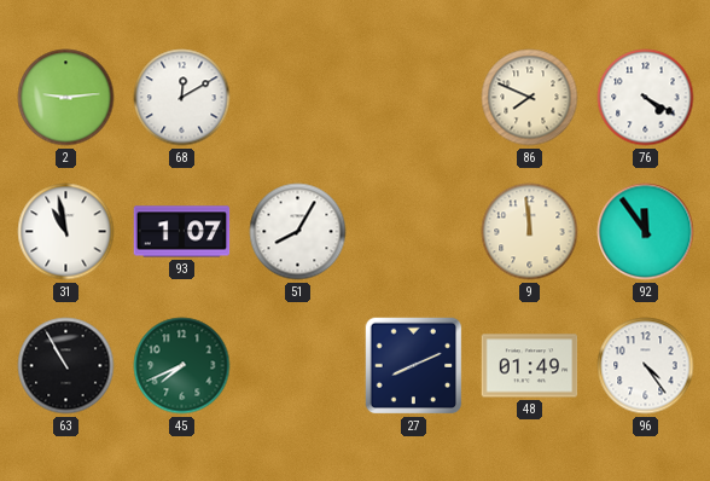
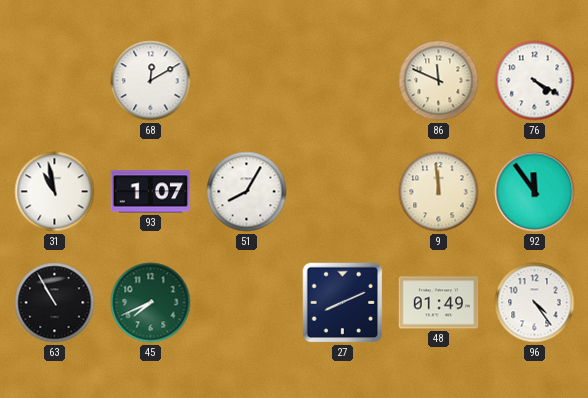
2: 9:14 -> none
86: 7:49 -> 11:49
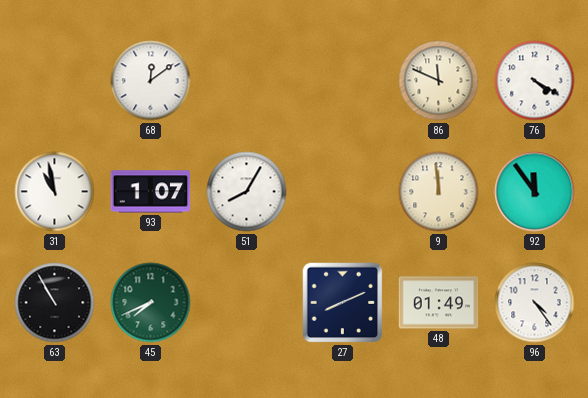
68: 12:10 -> 12:09
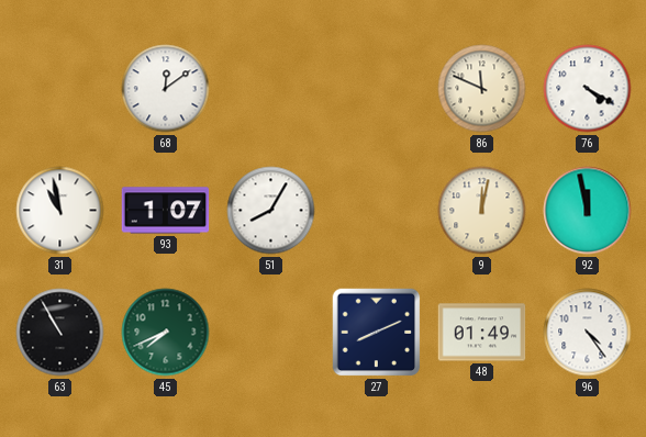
9: 11:59 -> 12:02
92: 11:54 -> 11:58
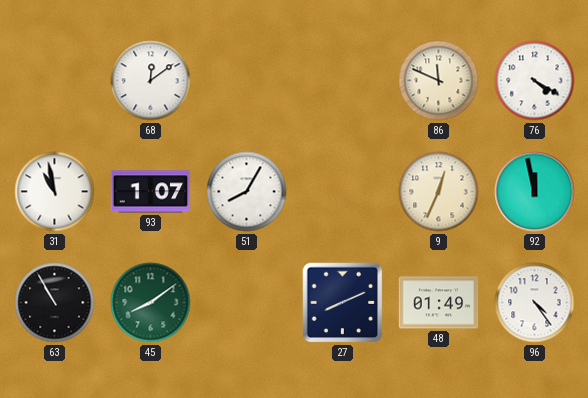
9: 12:02 -> 12:34
45: 7:41 -> 8:09
